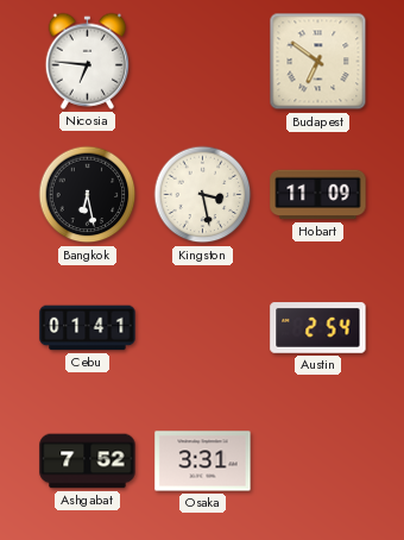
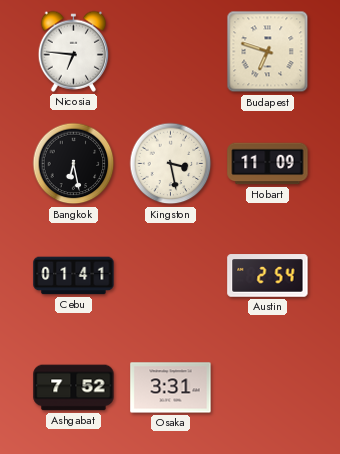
Budapest: 6:51 -> 6:48
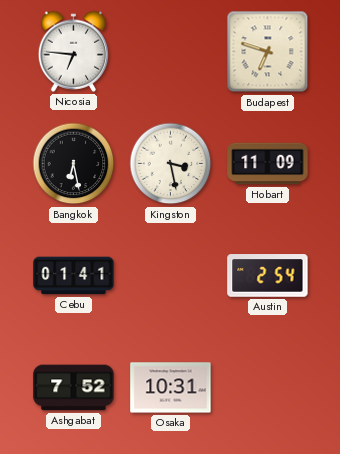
Osaka: 3:31 -> 10:31
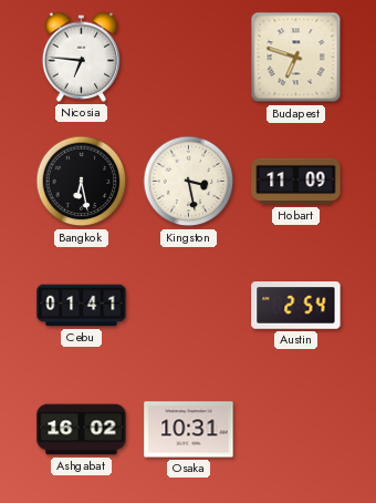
Ashgabat: 7:52 -> 16:02
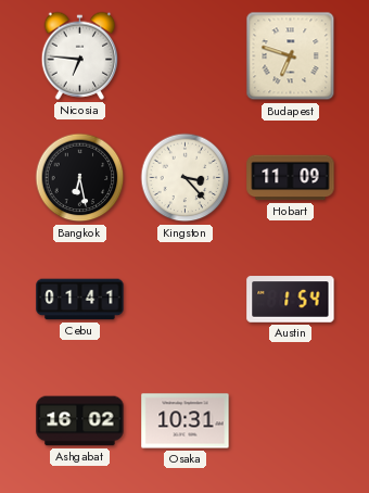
Kingston: 3:28 -> 3:23
Austin: 2:54 -> 1:54
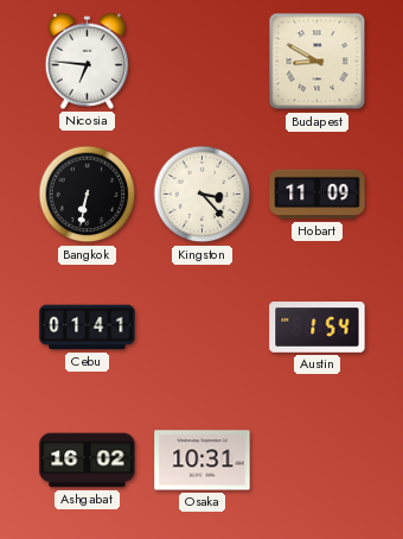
Budapest: 6:48 -> 8:50
Bangkok: 6:28 -> 6:32
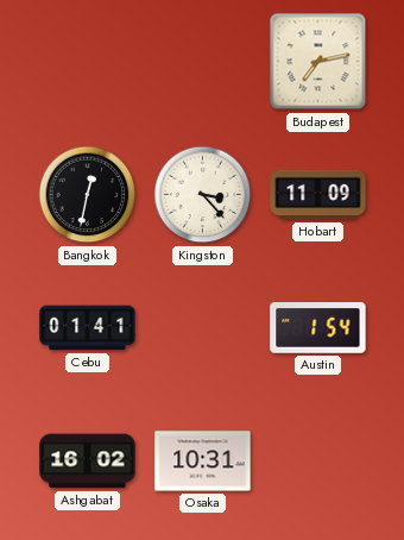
Nicosia: 6:46 -> none
Budapest: 8:50 -> 7:13
Bangkok: 6:32 -> 12:32
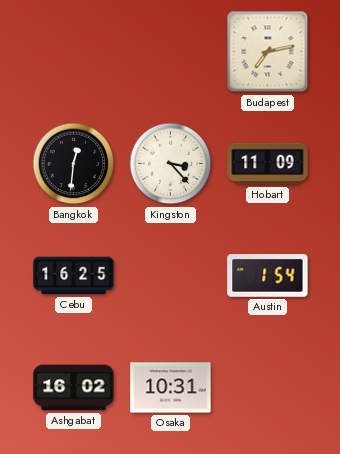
Bangkok: 12:32 -> 12:31
Cebu: 01:41 -> 16:25
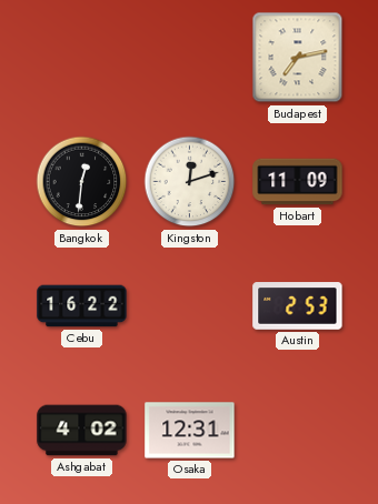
Kingston: 3:23 -> 12:12
Cebu: 16:25 -> 16:22
Austin: 1:54 -> 2:53
Ashgabat: 16:02 -> 4:02
Osaka: 10:31 -> 12:31
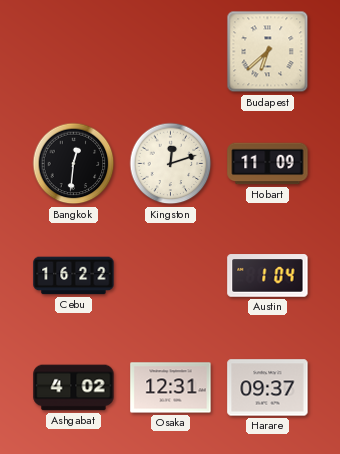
Budapest: 7:13 -> 6:38
Austin: 2:53 -> 1:04
Harare: none -> 09:37
